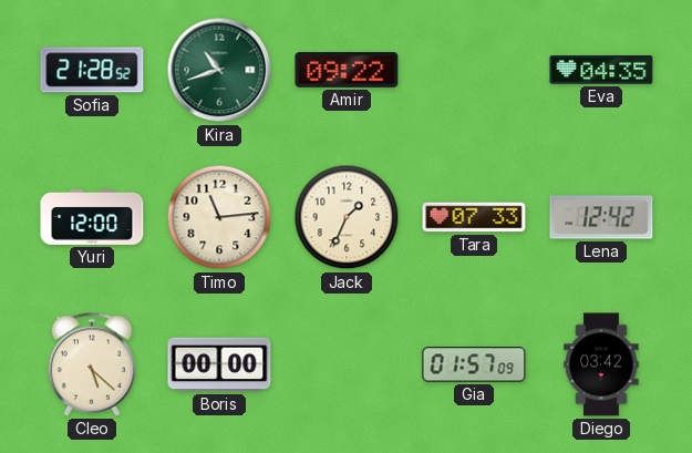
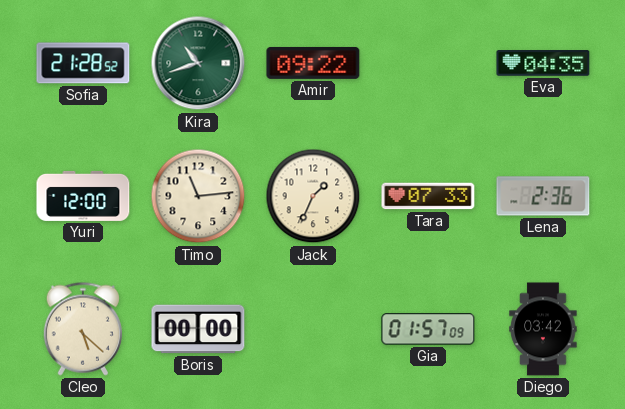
Lena: 12:42 -> 2:36
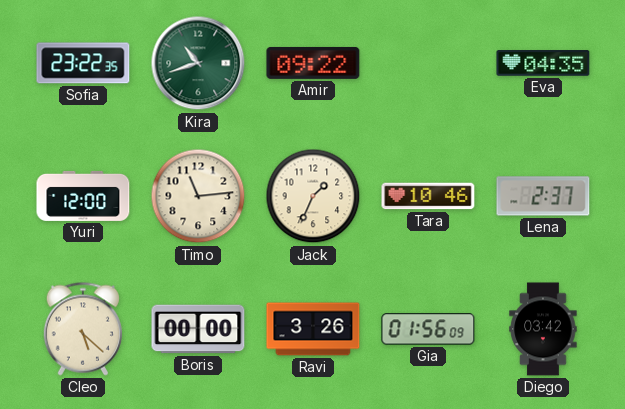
Sofia: 21:28 -> 23:22
Tara: 07:33 -> 10:46
Lena: 2:36 -> 2:37
Ravi: none -> 3:26
Gia: 01:57 -> 01:56
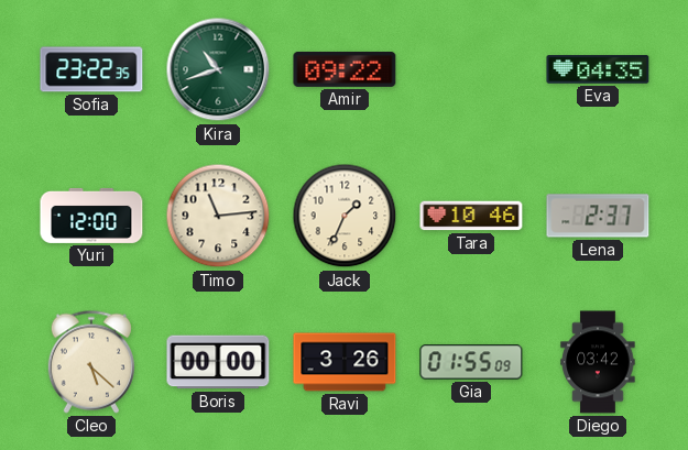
Gia: 01:56 -> 01:55
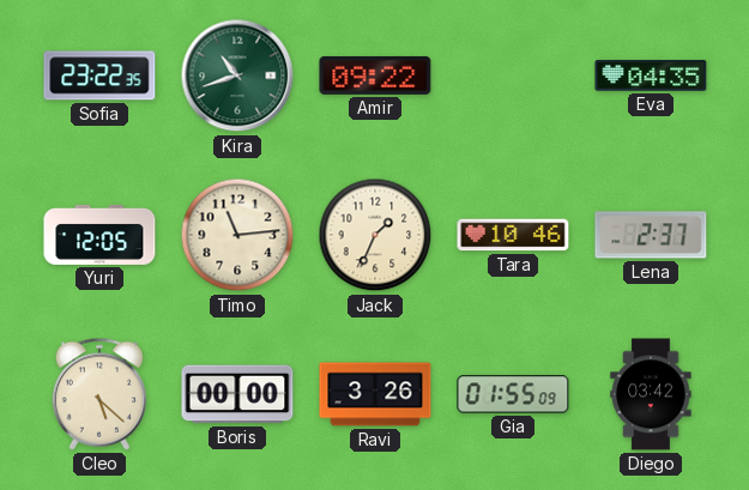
Yuri: 12:00 -> 12:05
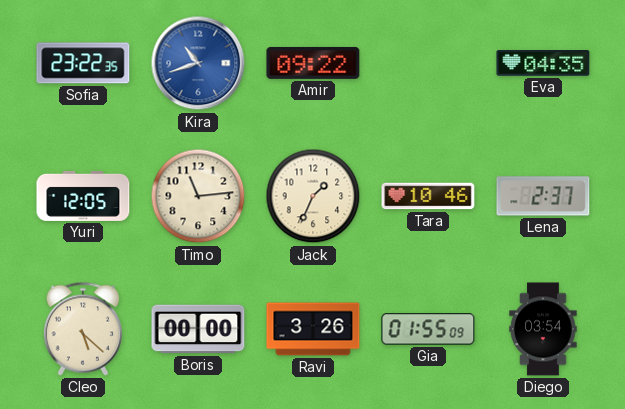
Kira dial: green -> blue
Diego: 03:42 -> 03:54
